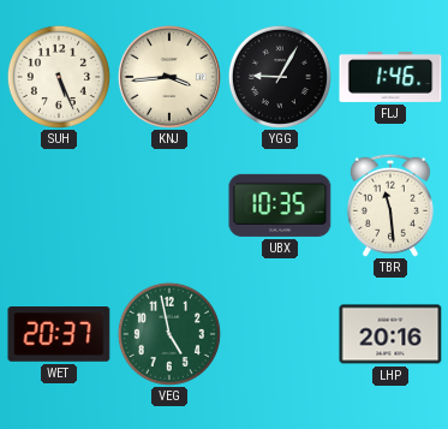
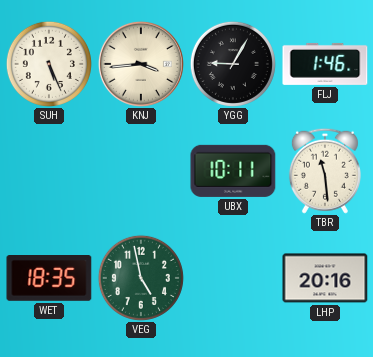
UBX: 10:35 -> 10:11
WET: 20:37 -> 18:35
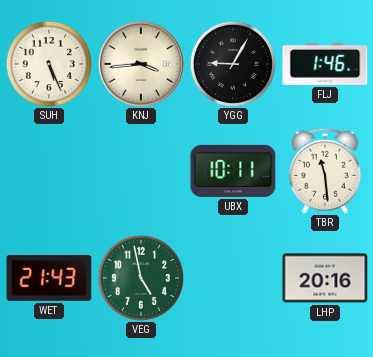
WET: 18:35 -> 21:43
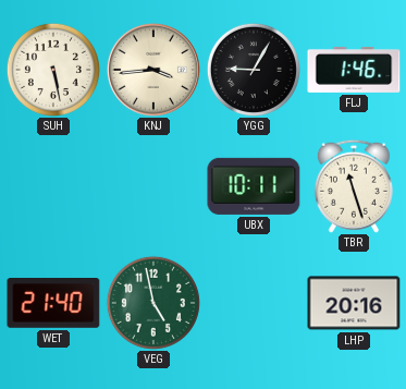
SUH: 5:26 -> 5:28
TBR: 11:29 -> 11:27
WET: 21:43 -> 21:40
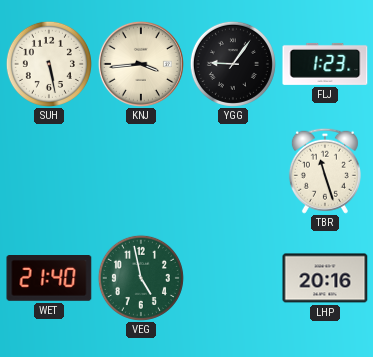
YGG: 9:05 -> 9:06
FLJ: 1:46 -> 1:23
UBX: 10:11 -> none
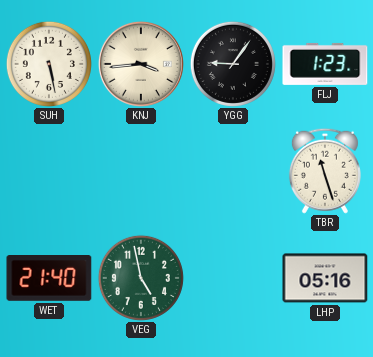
LHP: 20:16 -> 05:16
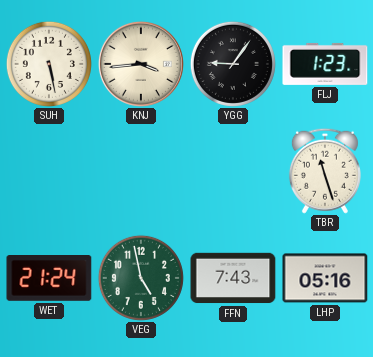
WET: 21:40 -> 21:24
FFN: none -> 7:43
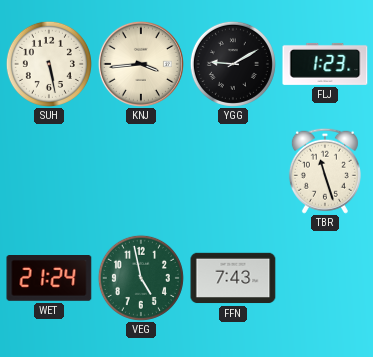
YGG: 9:06 -> 9:10
LHP: 05:16 -> none
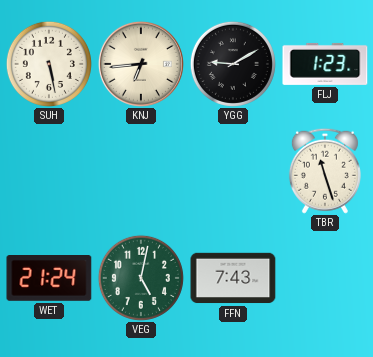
KNJ: 3:44 -> 6:44
VEG: 4:58 -> 5:02
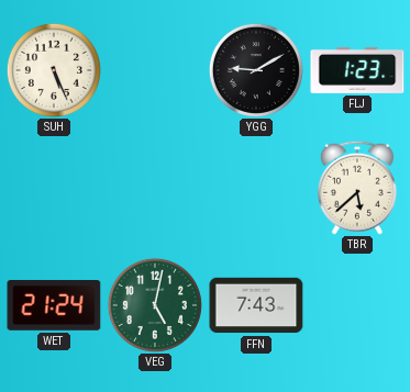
SUH: 5:28 -> 5:26
KNJ: 6:44 -> none
TBR: 11:27 -> 5:38
